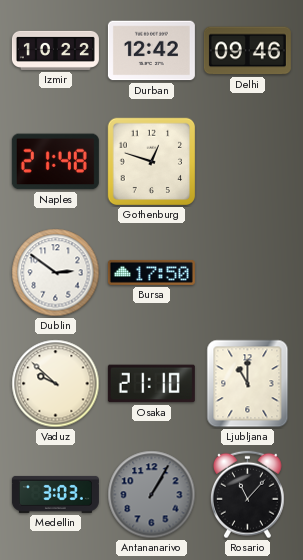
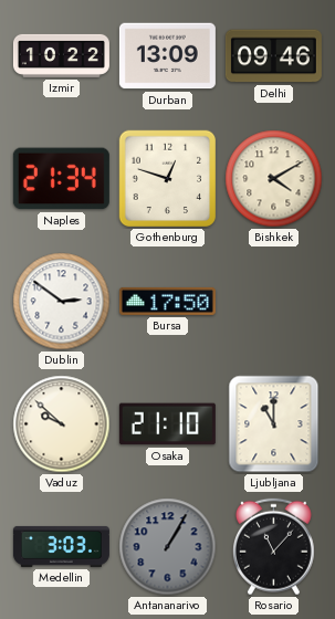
Durban: 12:42 -> 13:09
Naples: 21:48 -> 21:34
Bishkek: none -> 4:10
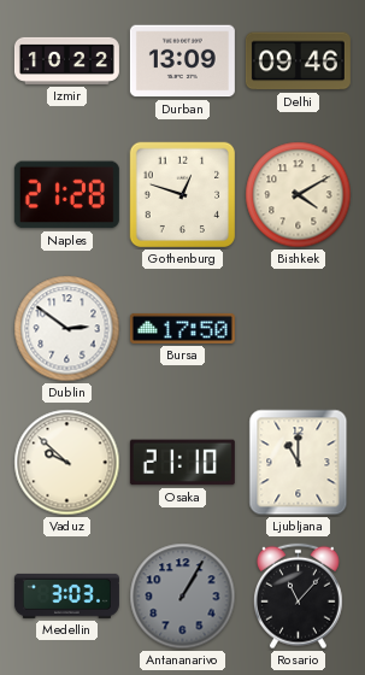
Naples: 21:34 -> 21:28
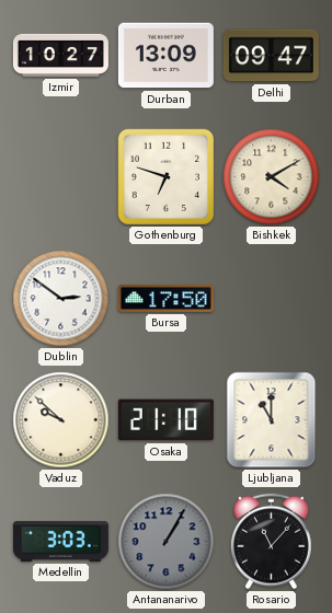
Izmir: 10:22 -> 10:27
Delhi: 09:46 -> 09:47
Naples: 21:28 -> none
Gothenburg: 12:48 -> 6:48
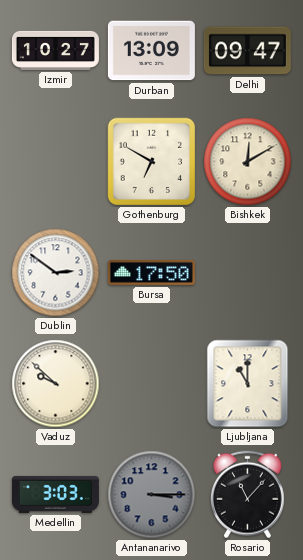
Gothenburg: 6:48 -> 6:50
Bishkek: 4:10 -> 12:10
Osaka: 21:10 -> none
Antananarivo: 1:05 -> 3:15
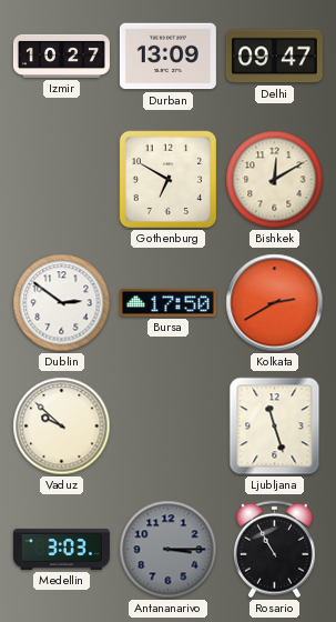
Kolkata: none -> 2:40
Ljubljana: 11:00 -> 11:27
Rosario: 11:07 -> 10:55
